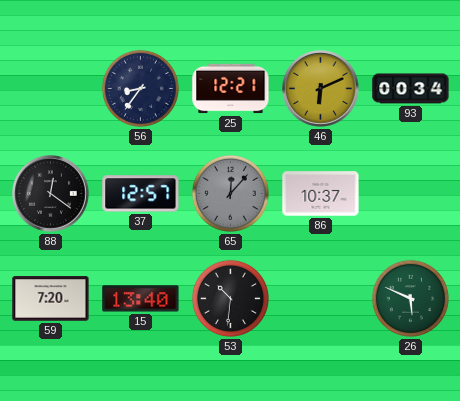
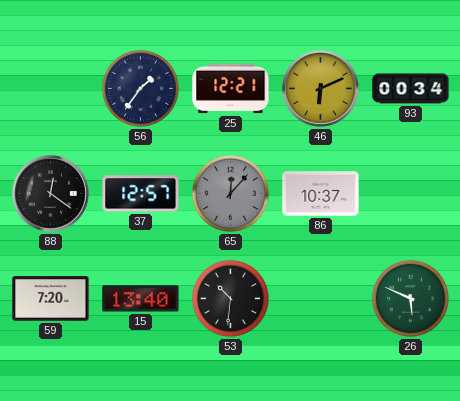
56: 8:36 -> 1:36
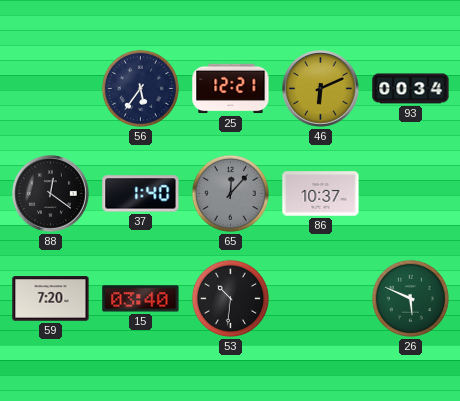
56: 1:36 -> 5:36
37: 12:57 -> 1:40
15: 13:40 -> 03:40
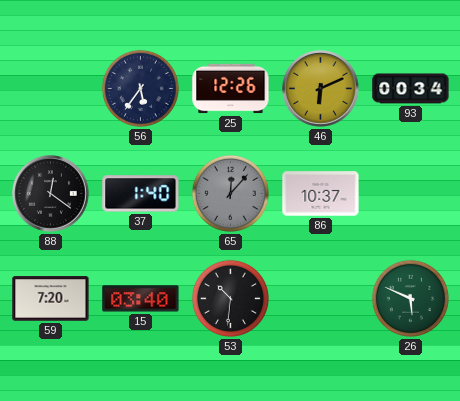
25: 12:21 -> 12:26
